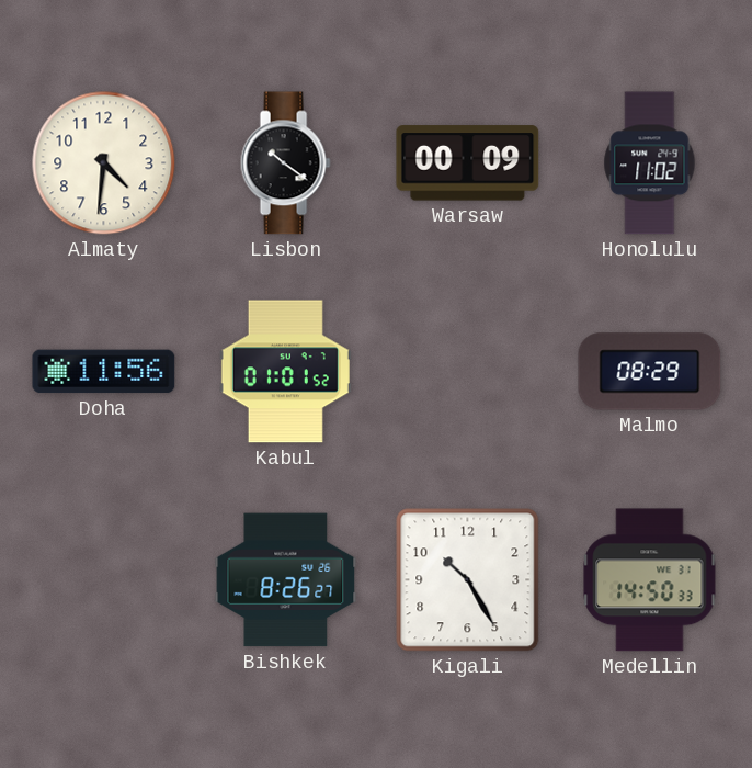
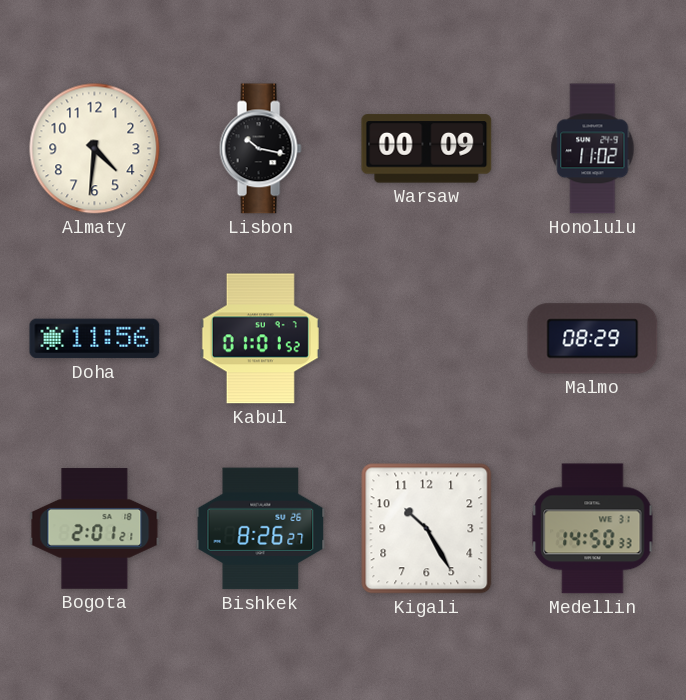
Lisbon: 10:21 -> 10:17
Bogota: none -> 2:01
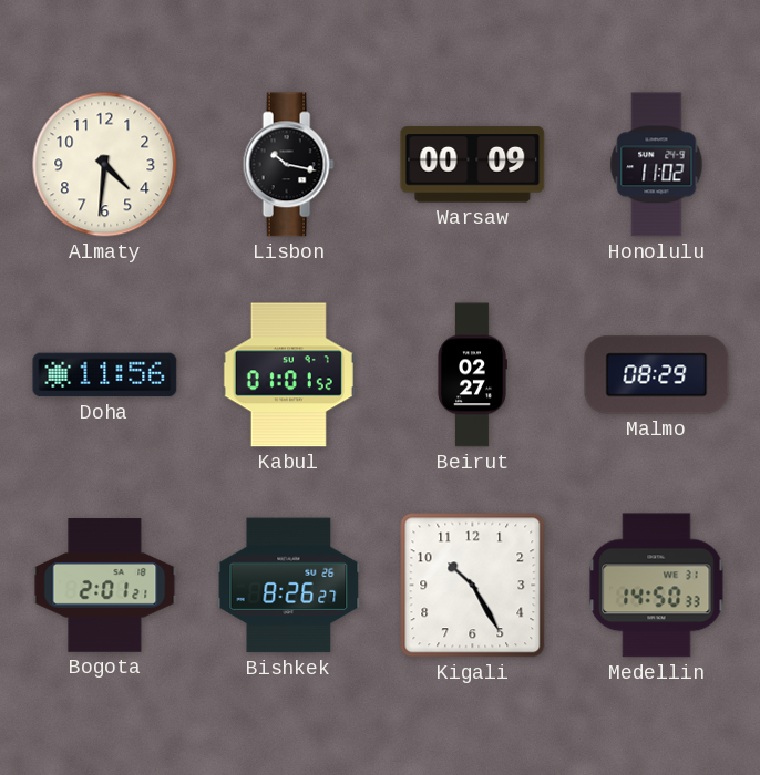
Beirut: none -> 02:27
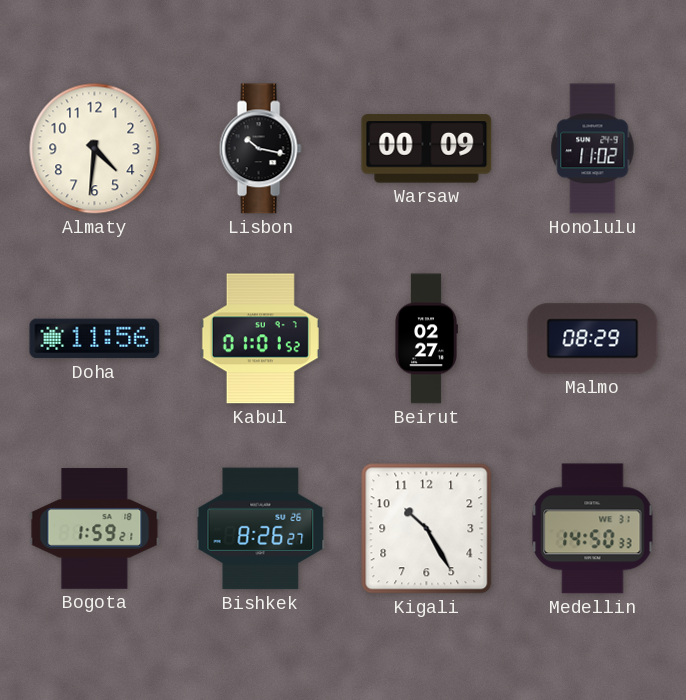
Bogota: 2:01 -> 1:59
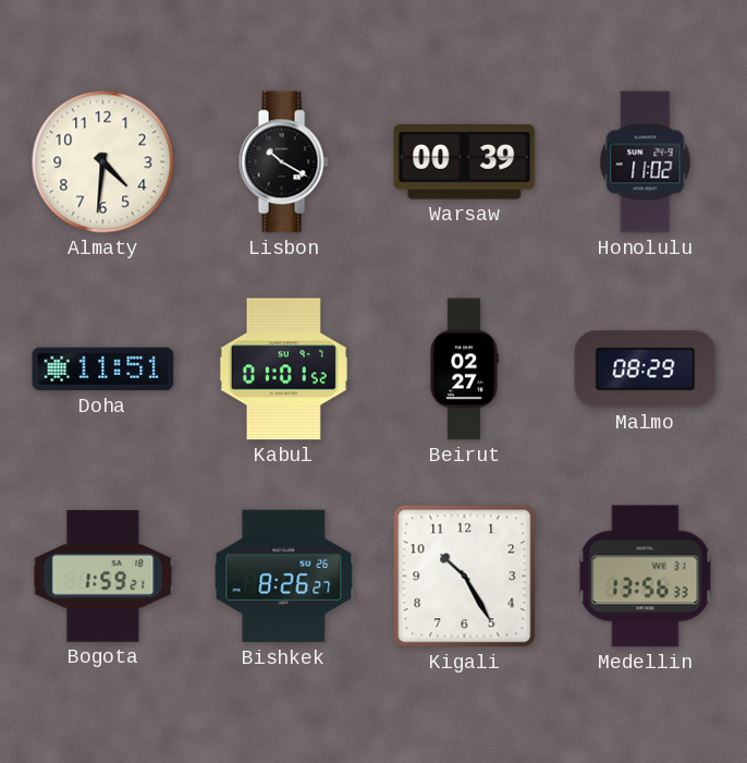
Lisbon: 10:17 -> 10:20
Warsaw: 00:09 -> 00:39
Doha: 11:56 -> 11:51
Medellin: 14:50 -> 13:56
